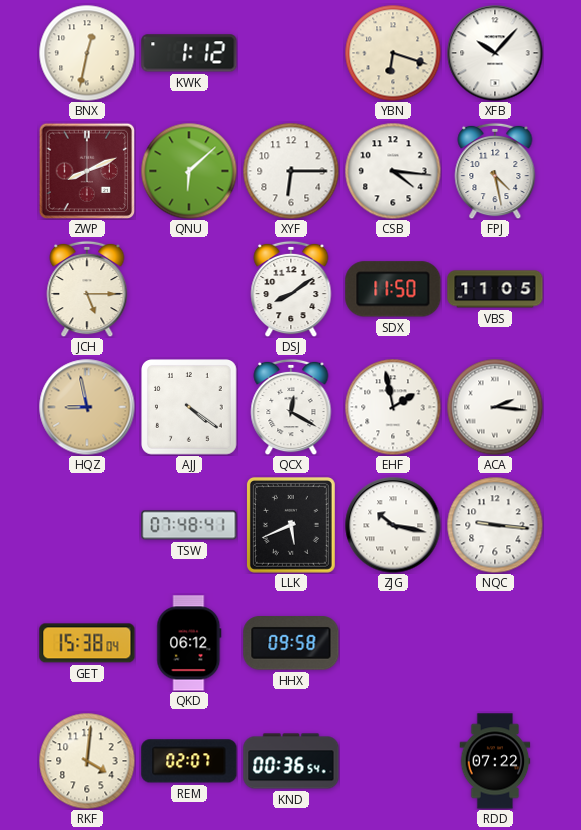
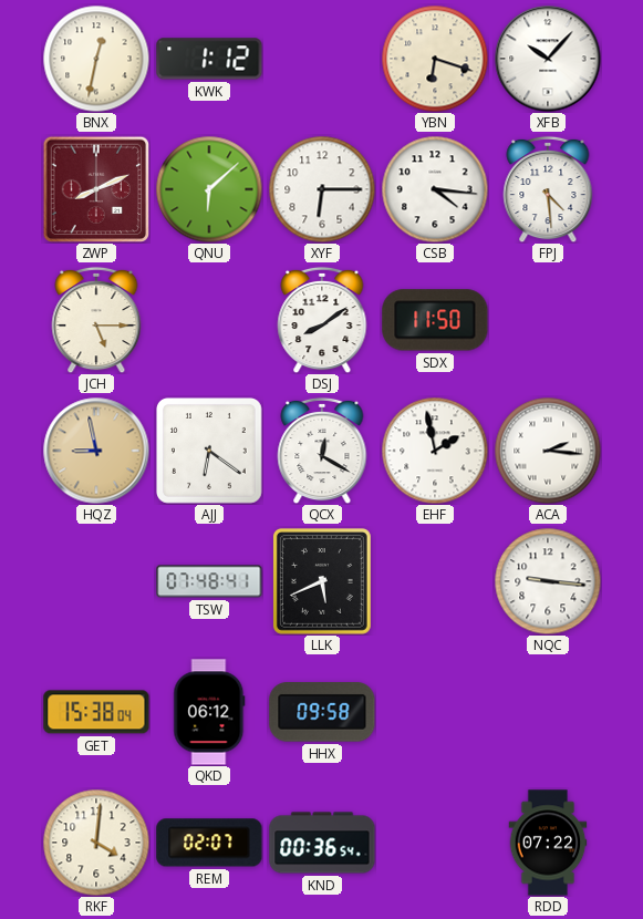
FPJ: 4:28 -> 4:29
VBS: 11:05 -> none
AJJ: 4:21 -> 6:21
ZJG: 10:17 -> none
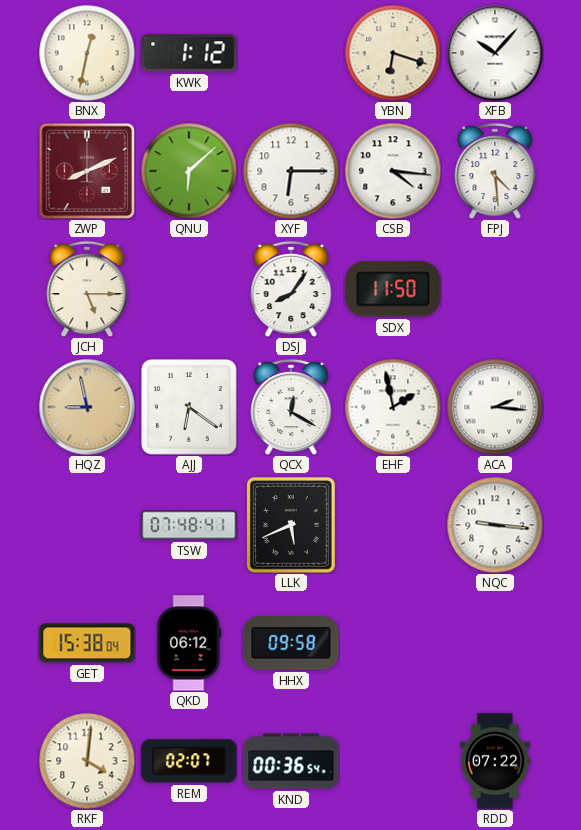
DSJ: 8:09 -> 8:06
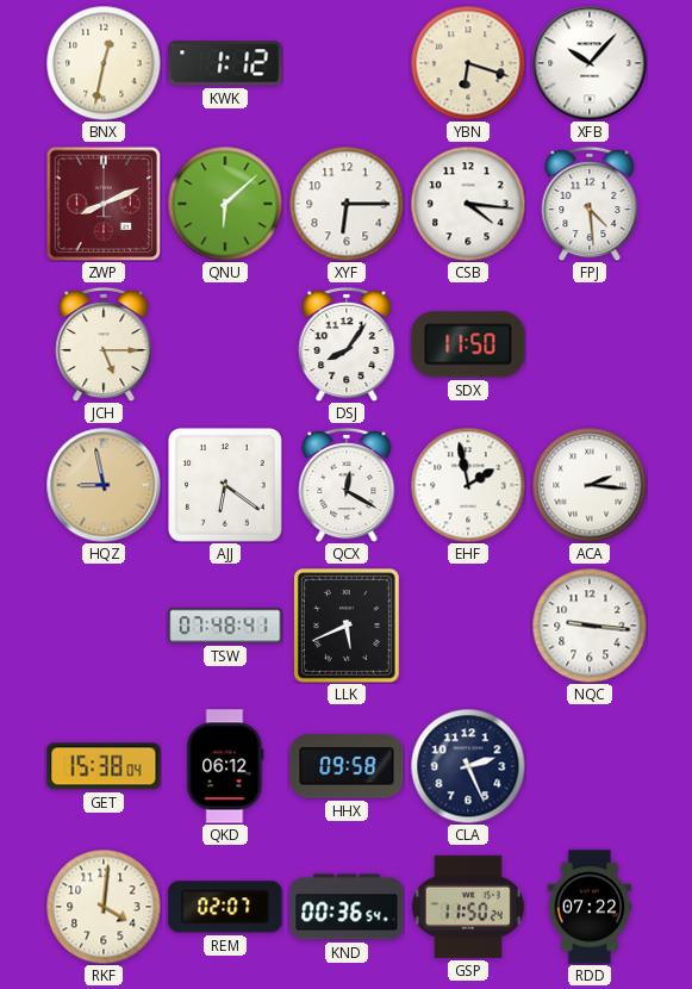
CLA: none -> 2:26
GSP: none -> 11:50
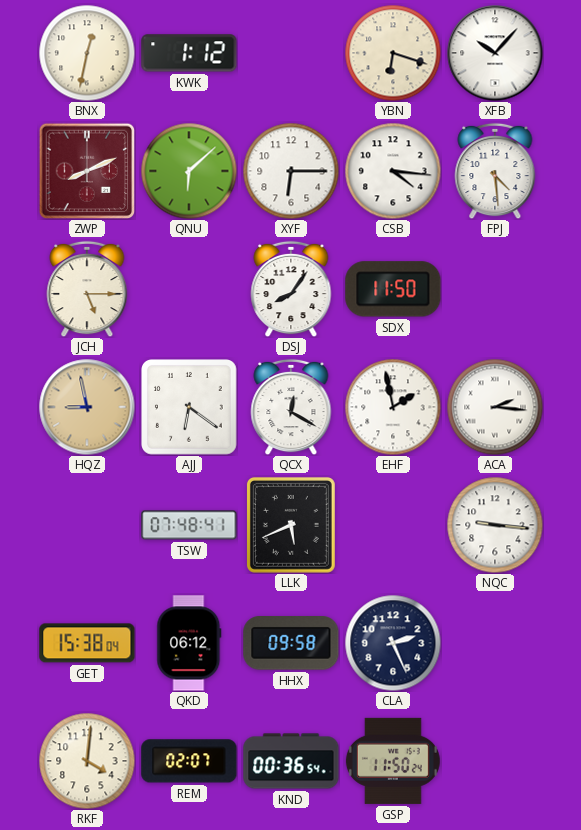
RDD: 07:22 -> none
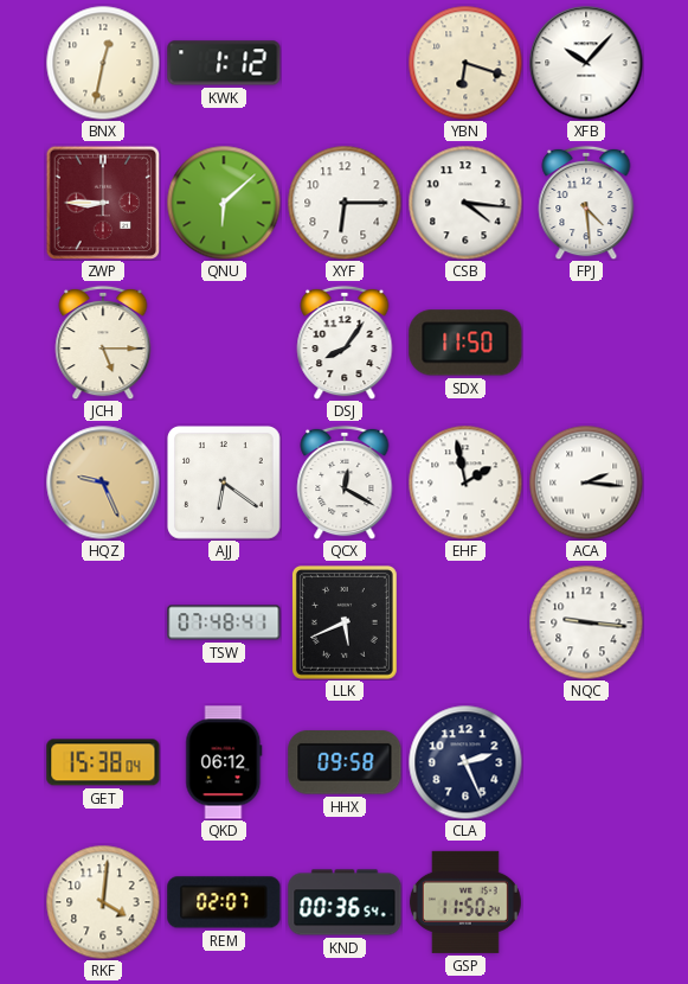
ZWP: 8:11 -> 8:45
HQZ: 8:58 -> 9:26
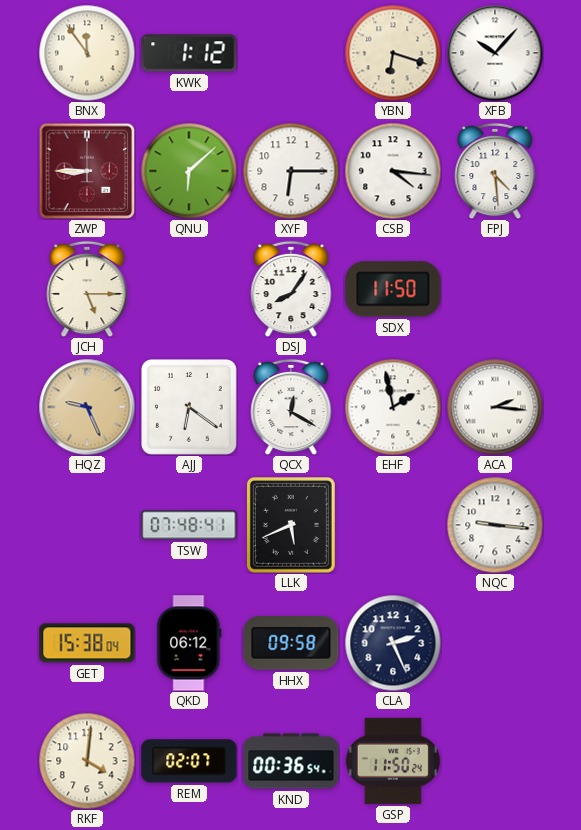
BNX: 12:32 -> 11:54
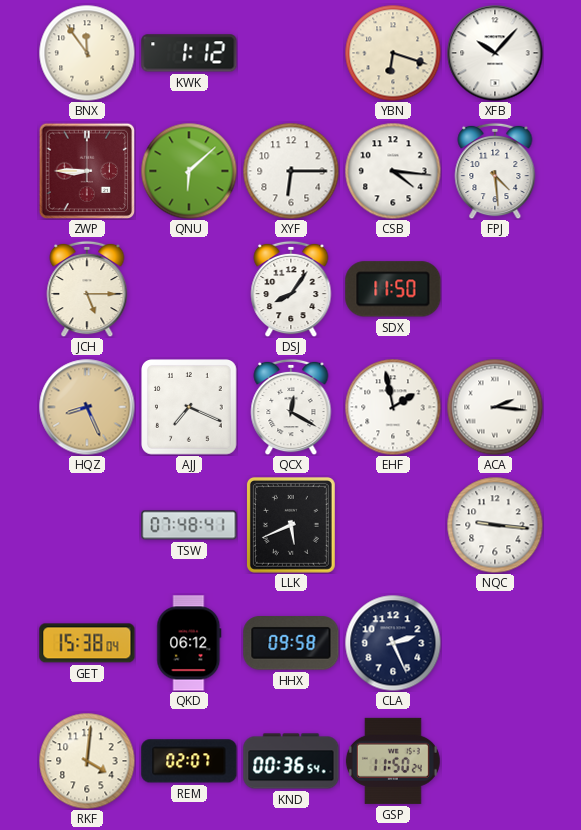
HQZ: 9:26 -> 8:26
AJJ: 6:21 -> 7:19
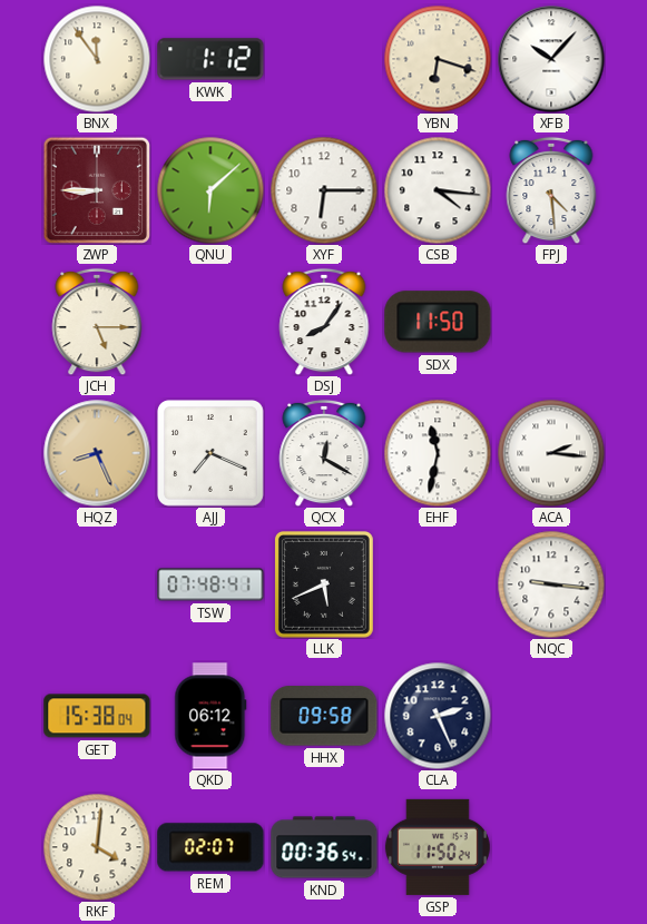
EHF: 1:58 -> 11:32
